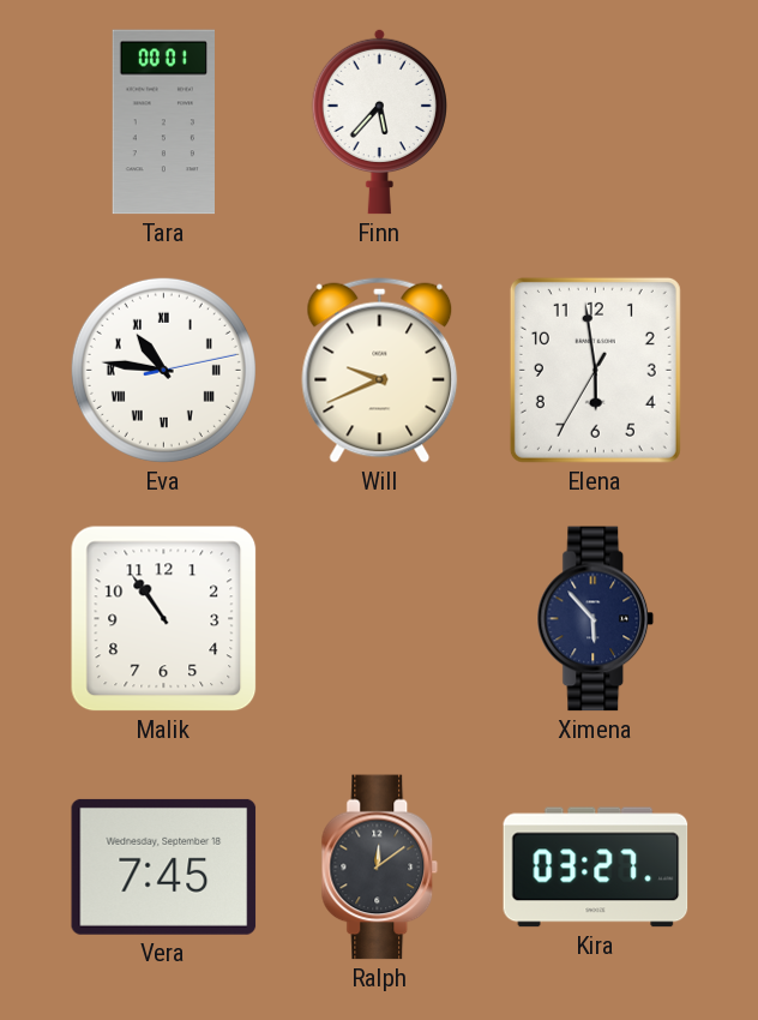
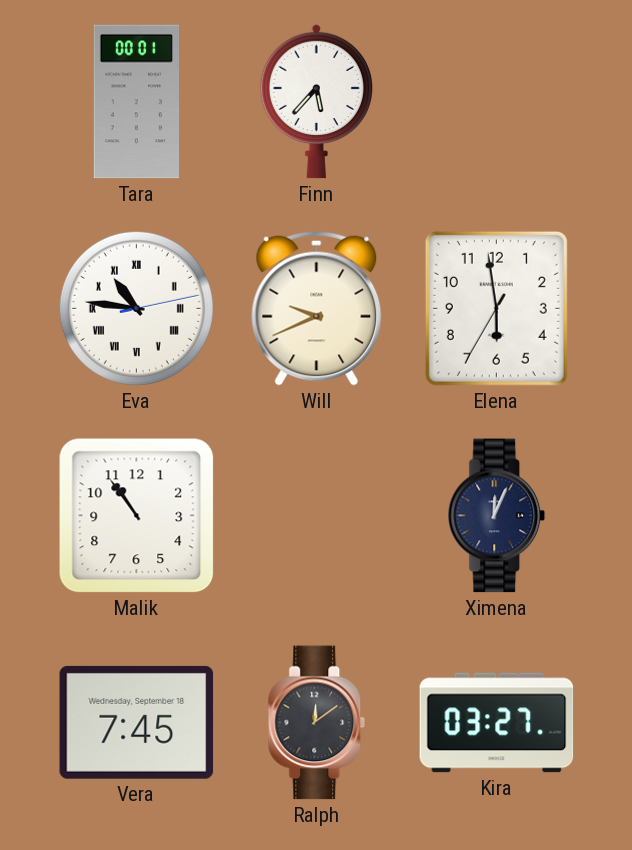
Ximena: 5:53 -> 12:04
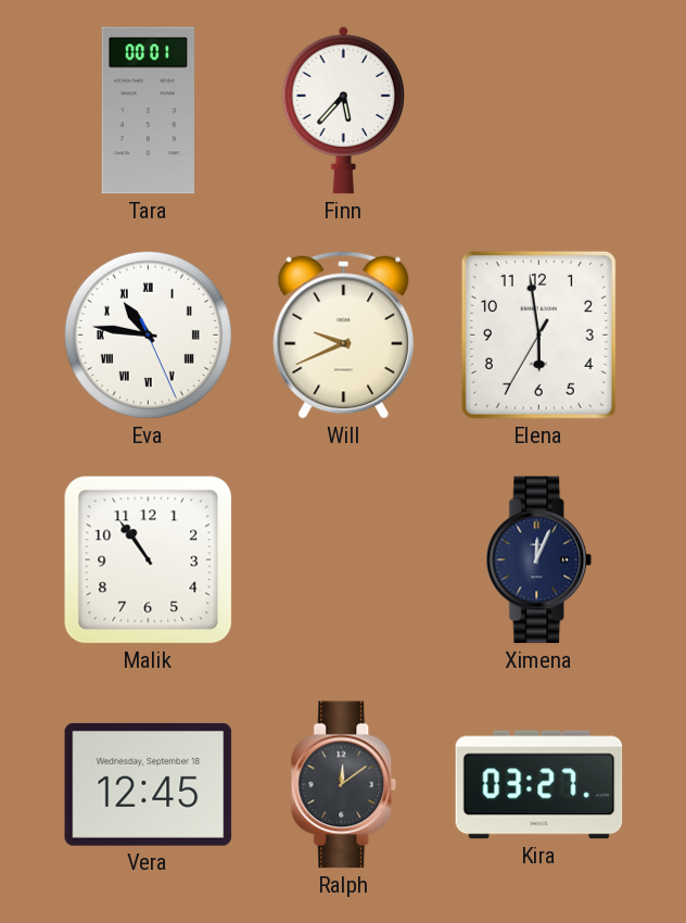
Eva: 10:46:13 -> 10:46:26
Vera: 7:45 -> 12:45
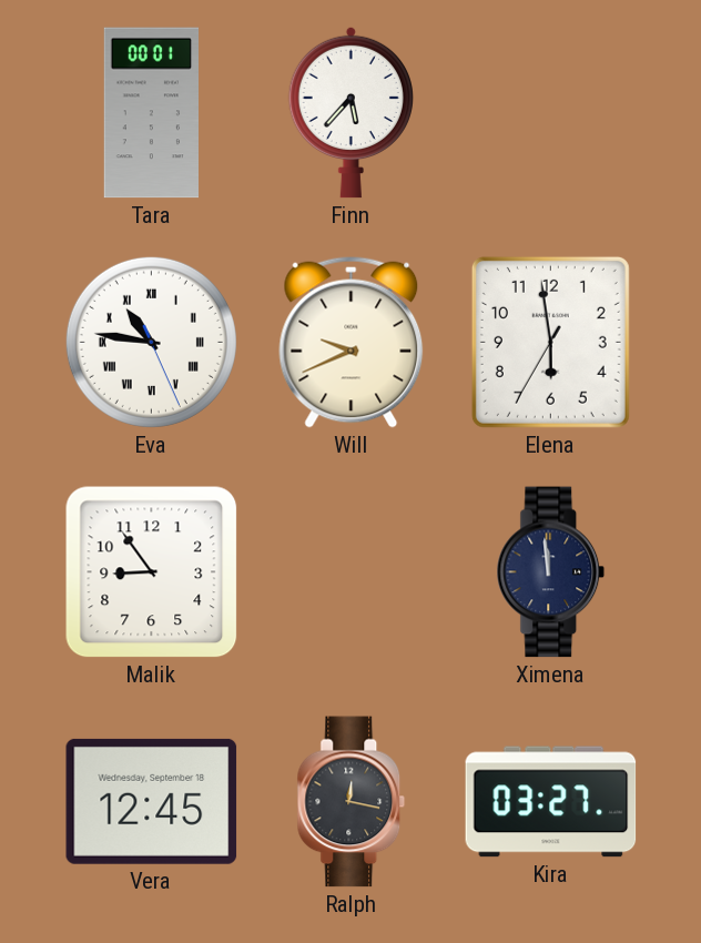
Malik: 10:54 -> 8:54
Ximena: 12:04 -> 11:59
Ralph: 12:09 -> 12:17
